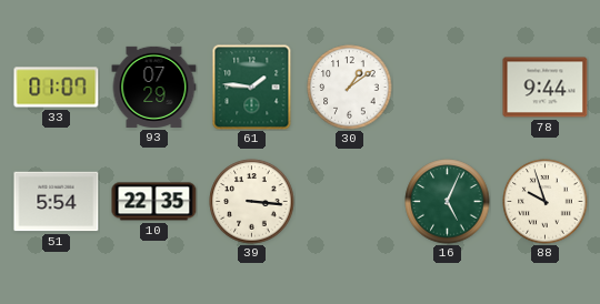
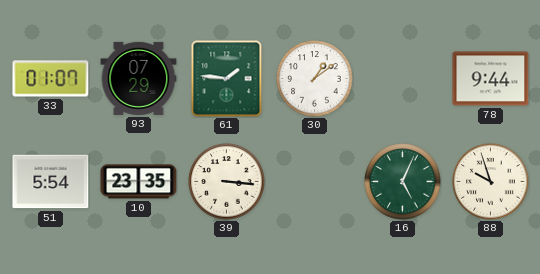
10: 22:35 -> 23:35
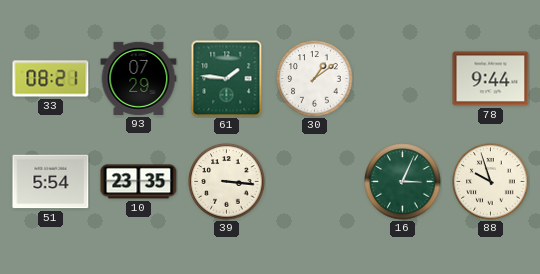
33: 01:07 -> 08:21
16: 5:04 -> 3:04
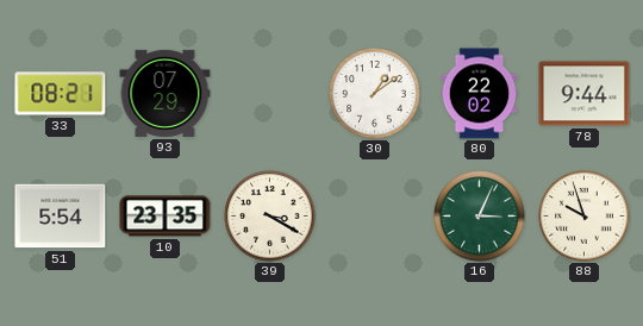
61: 1:46 -> none
80: none -> 22:02
39: 3:16 -> 3:20
